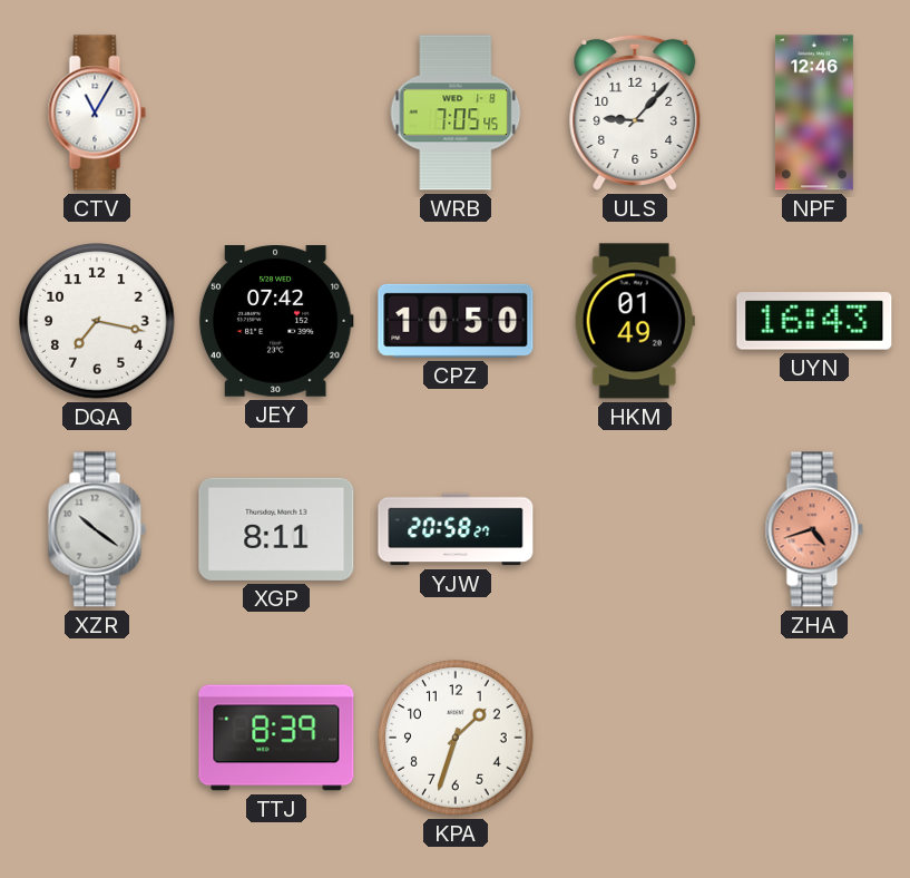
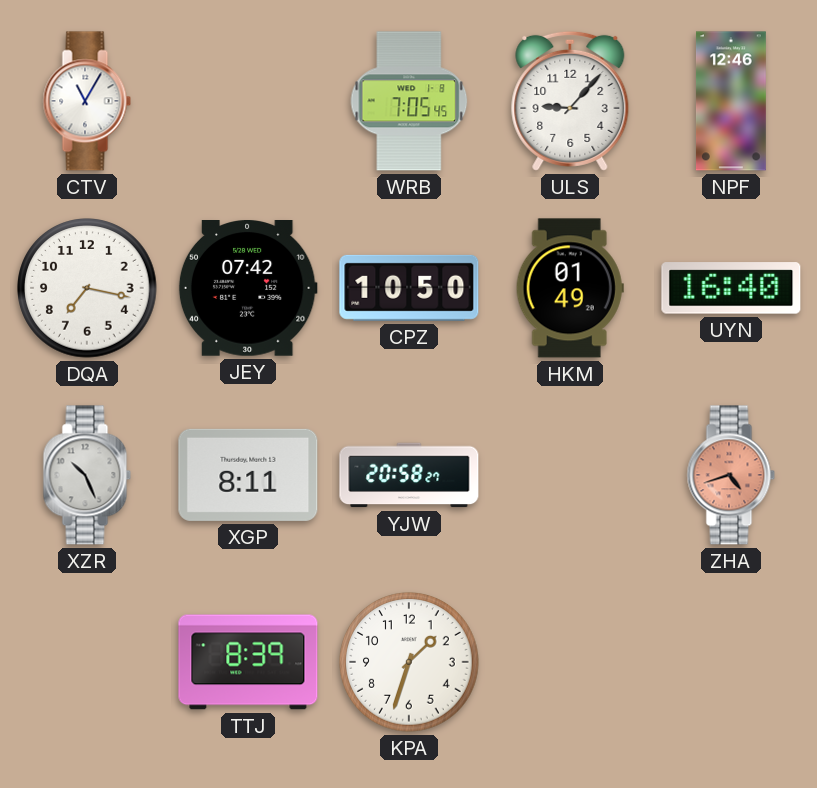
UYN: 16:43 -> 16:40
XZR: 10:21 -> 10:26
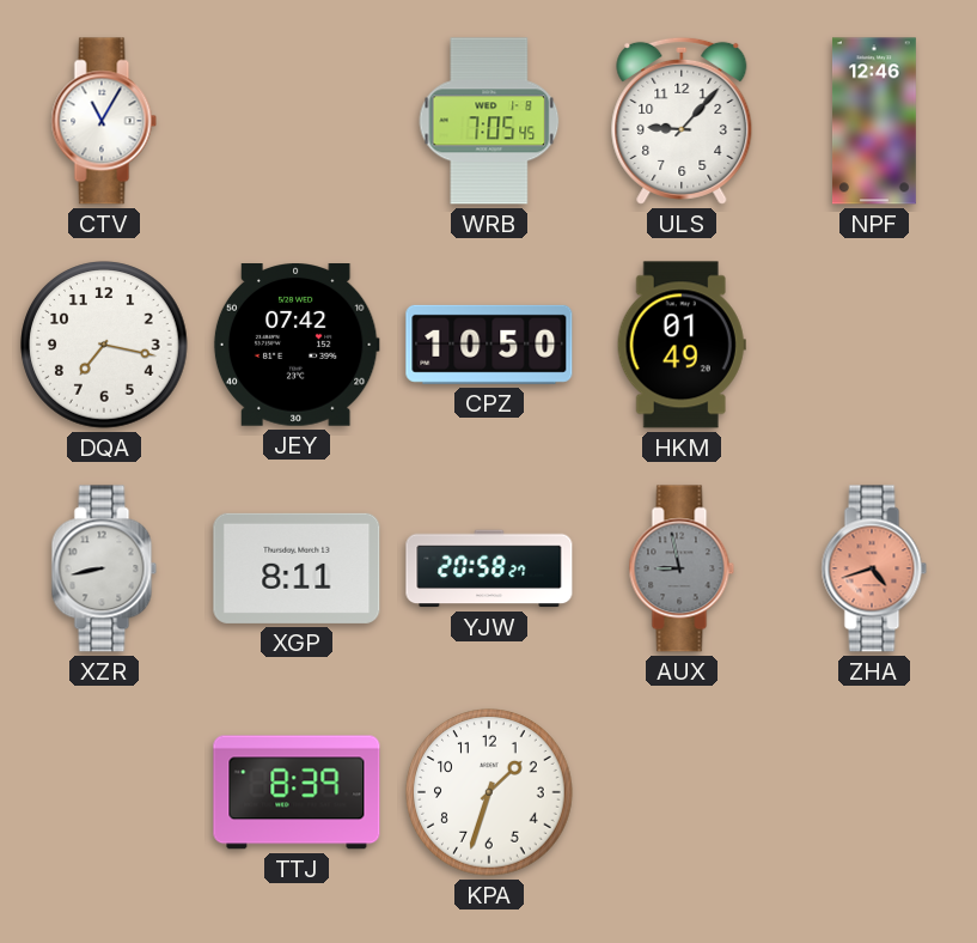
UYN: 16:40 -> none
XZR: 10:26 -> 8:43
AUX: none -> 8:58
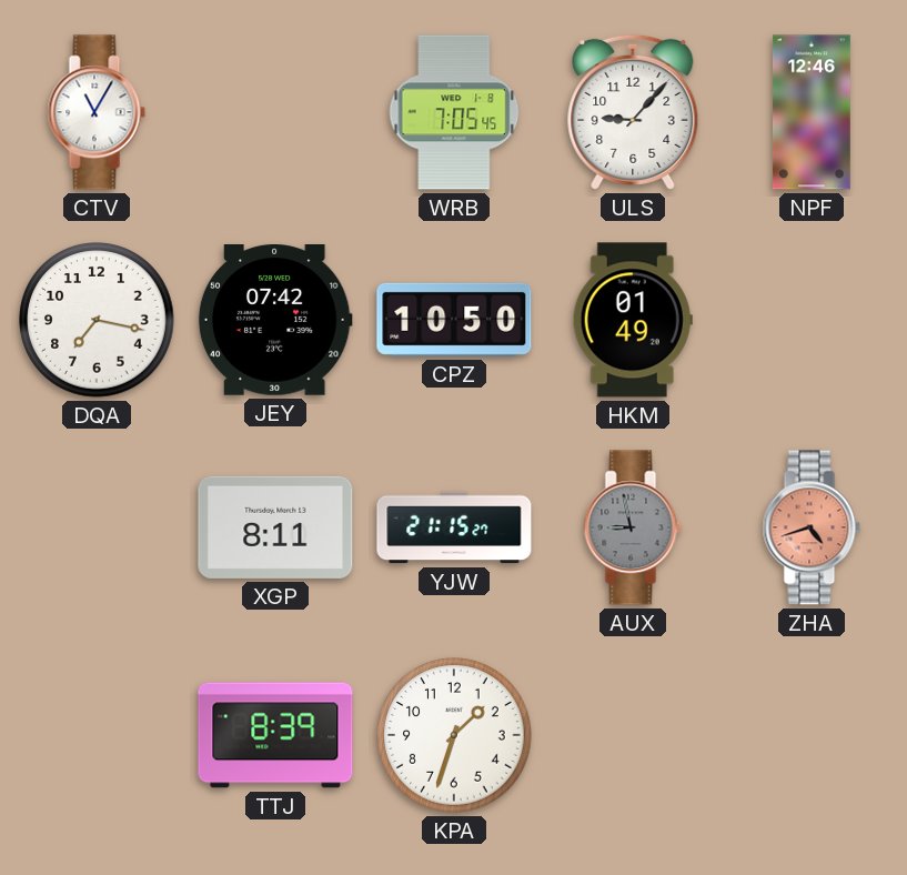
XZR: 8:43 -> none
YJW: 20:58 -> 21:15
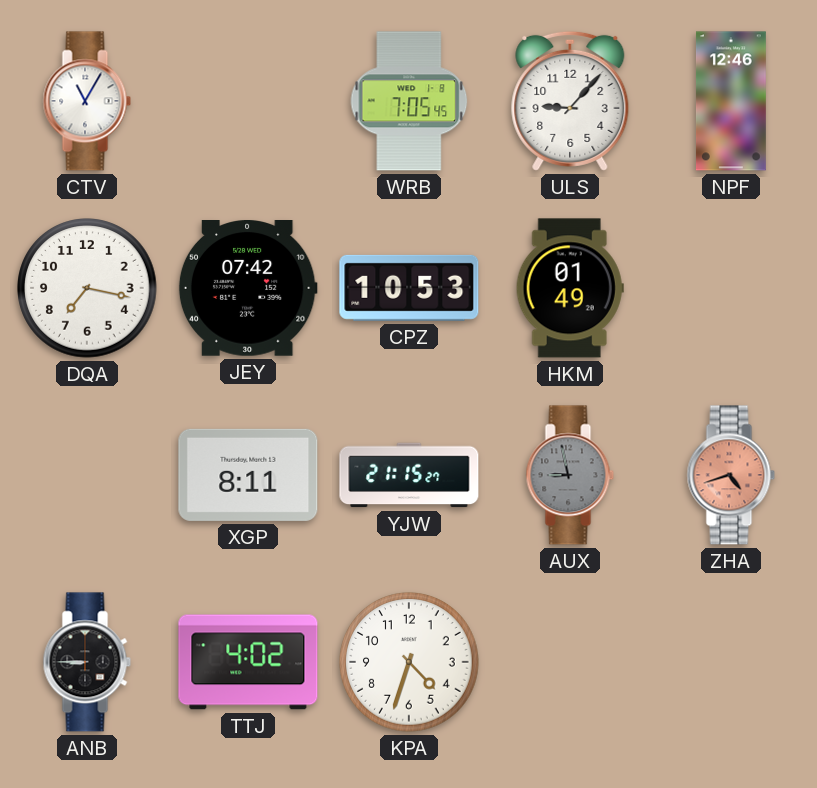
CPZ: 10:50 -> 10:53
ANB: none -> 8:45
TTJ: 8:39 -> 4:02
KPA: 1:33 -> 4:33
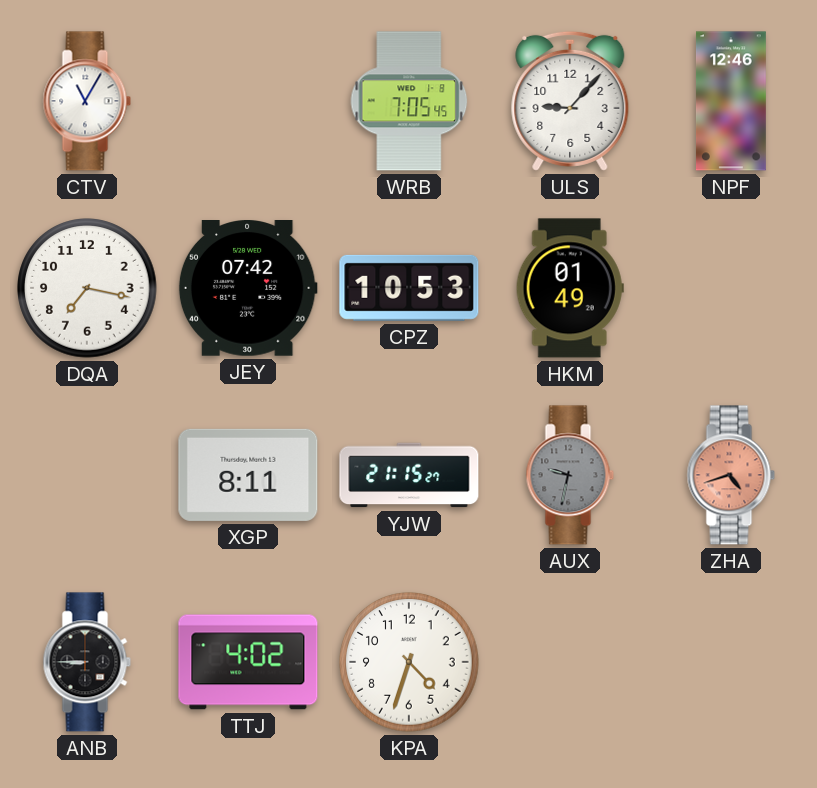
AUX: 8:58 -> 9:32
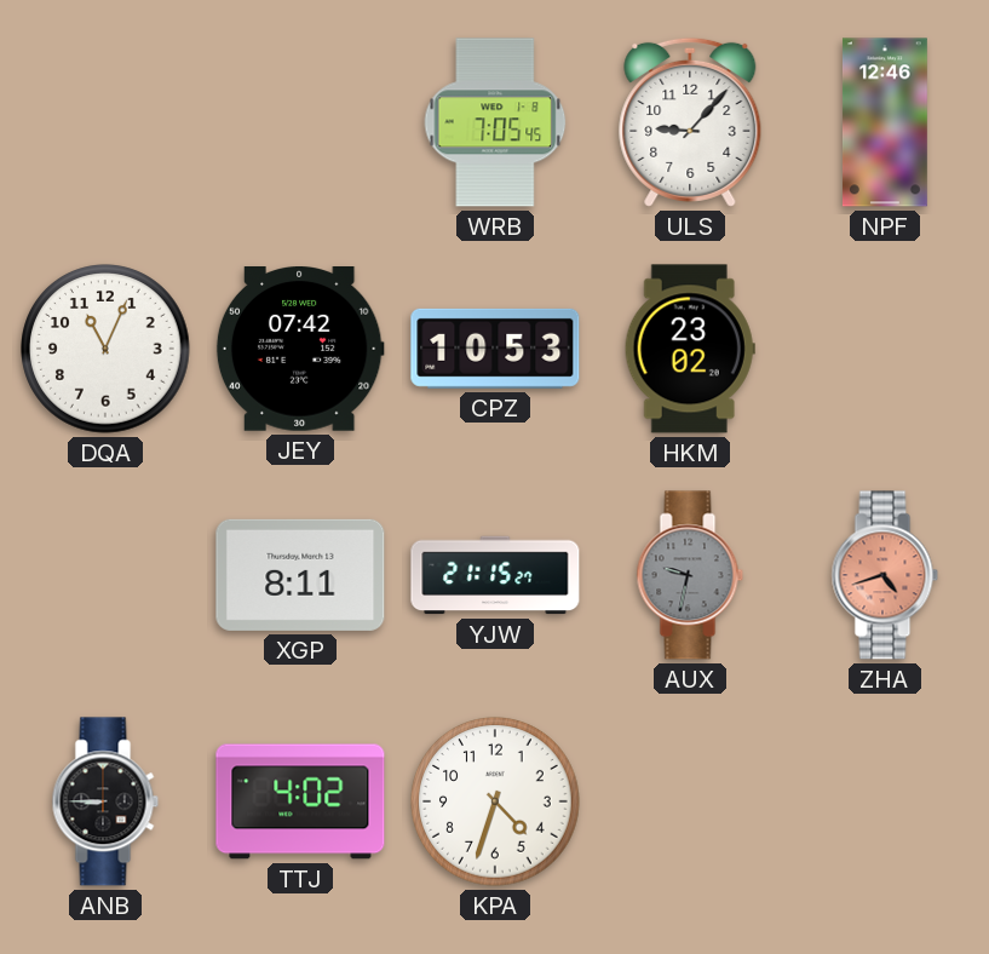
CTV: 11:05 -> none
DQA: 7:17 -> 11:04
HKM: 01:49 -> 23:02
